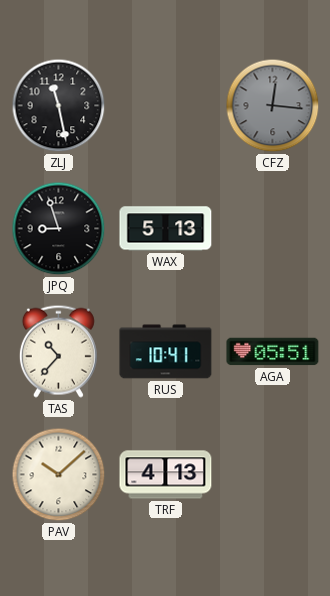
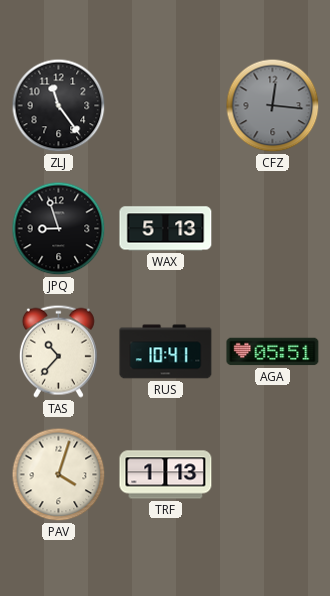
ZLJ: 11:28 -> 11:24
PAV: 10:08 -> 4:03
TRF: 4:13 -> 1:13
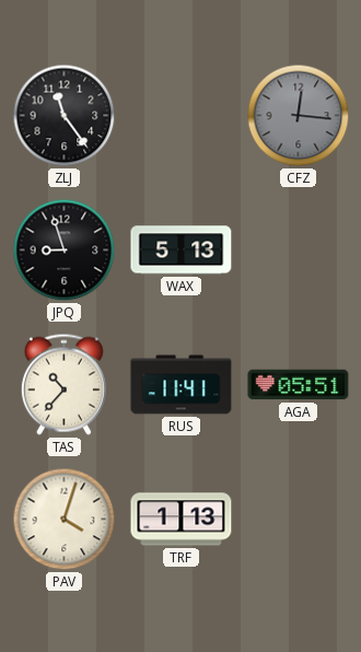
RUS: 10:41 -> 11:41
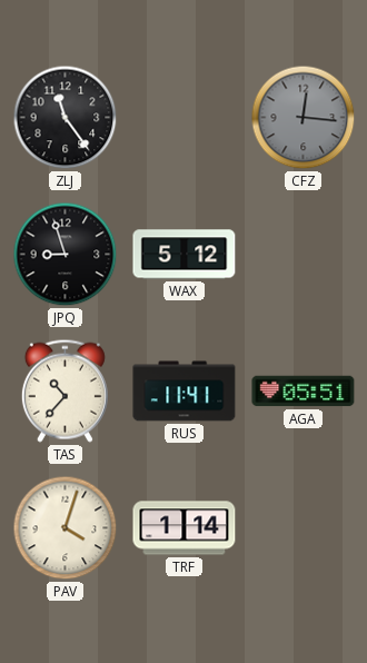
WAX: 5:13 -> 5:12
TRF: 1:13 -> 1:14
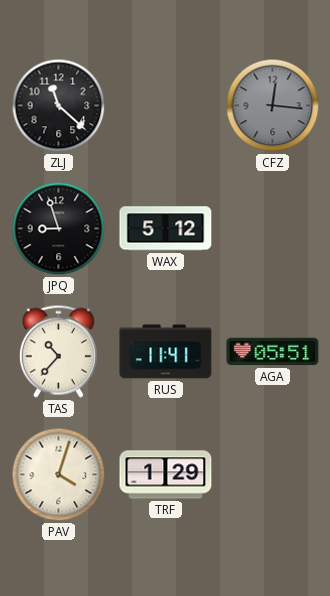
ZLJ: 11:24 -> 11:22
TRF: 1:14 -> 1:29
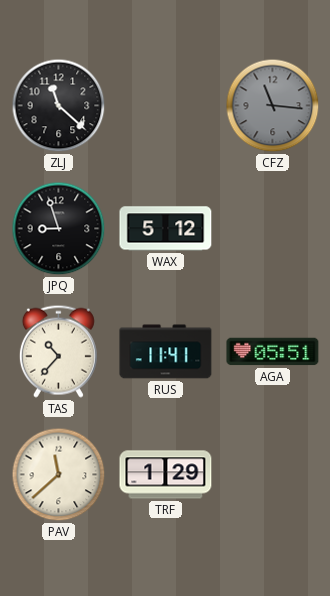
CFZ: 12:16 -> 11:16
PAV: 4:03 -> 11:38
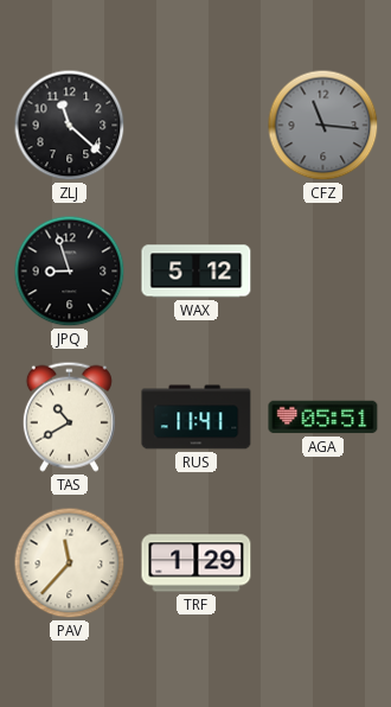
TAS: 10:37 -> 10:40
PAV: 11:38 -> 11:37
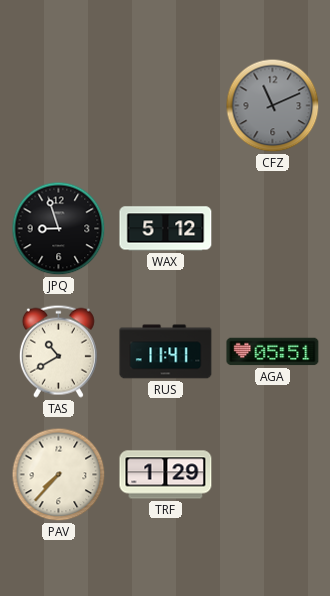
ZLJ: 11:22 -> none
CFZ: 11:16 -> 11:11
PAV: 11:37 -> 7:37
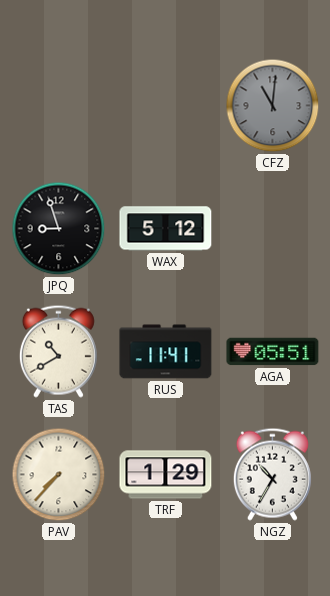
CFZ: 11:11 -> 11:01
NGZ: none -> 10:35
